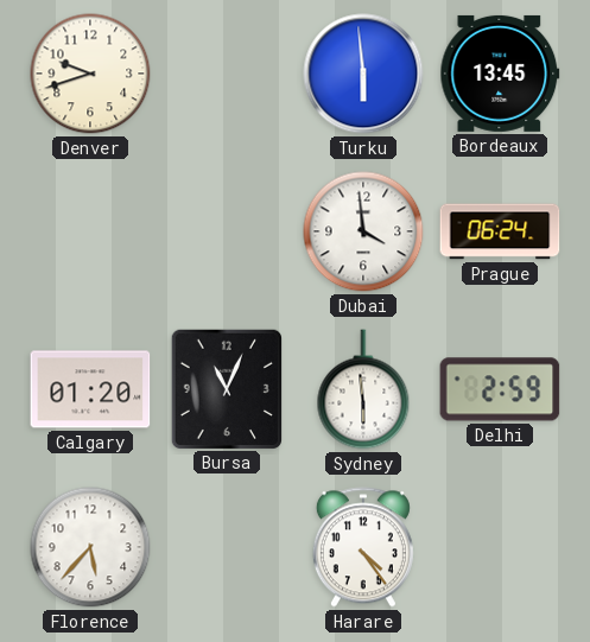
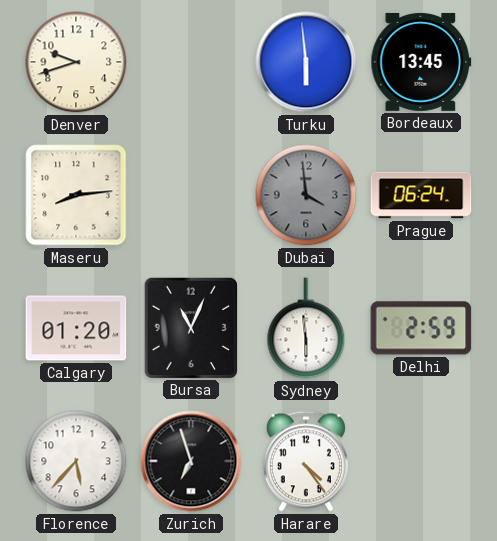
Maseru: none -> 8:14
Dubai dial: white -> grey
Zurich: none -> 6:57
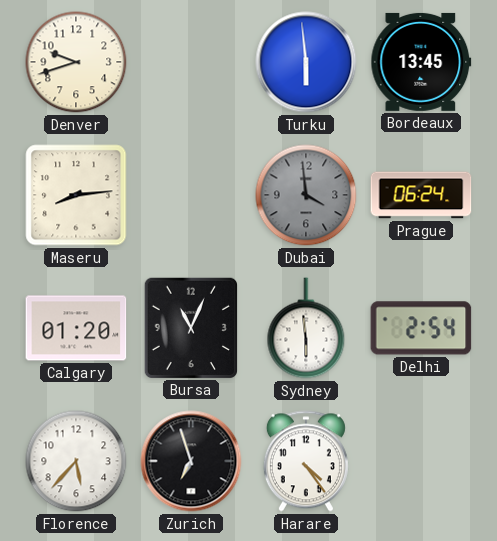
Delhi: 2:59 -> 2:54
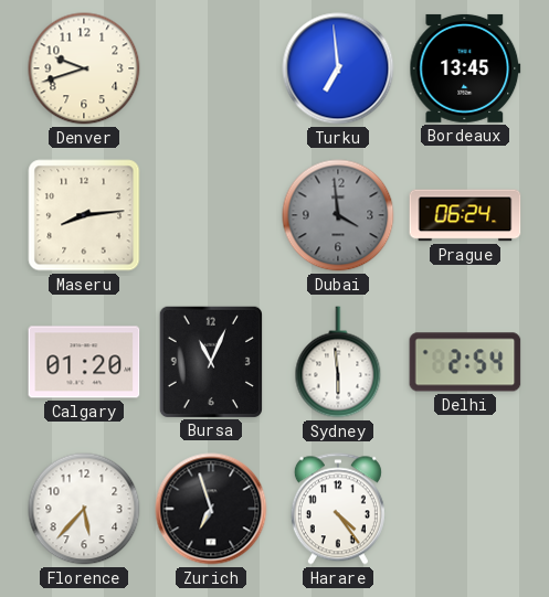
Turku: 5:59 -> 6:59
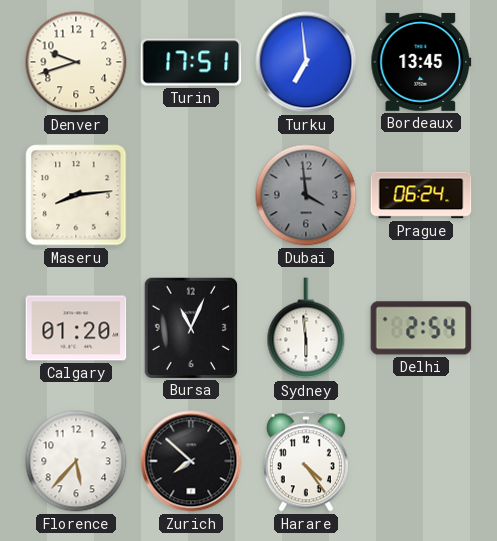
Turin: none -> 17:51
Zurich: 6:57 -> 7:52
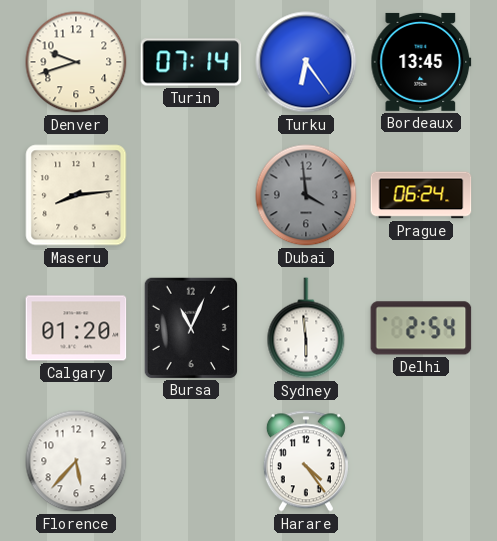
Turin: 17:51 -> 07:14
Turku: 6:59 -> 6:24
Zurich: 7:52 -> none
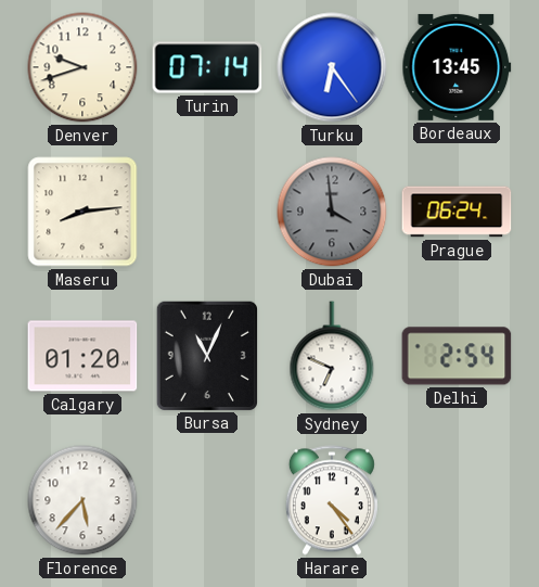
Sydney: 5:59 -> 6:49
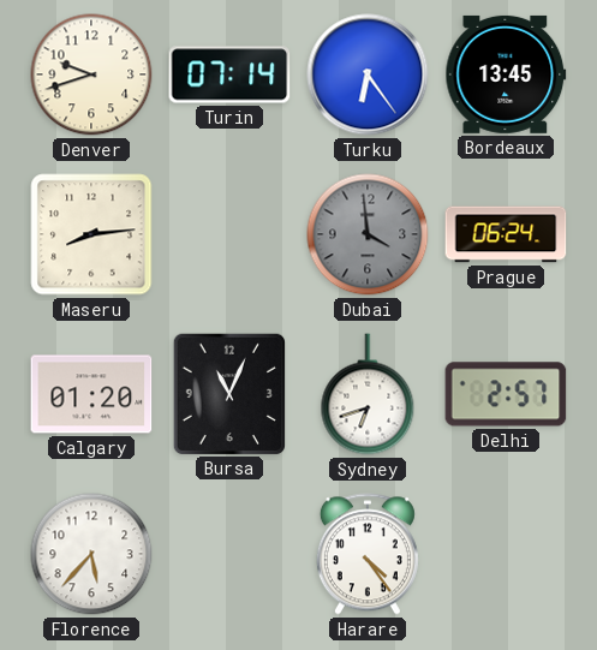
Sydney: 6:49 -> 6:42
Delhi: 2:54 -> 2:57
